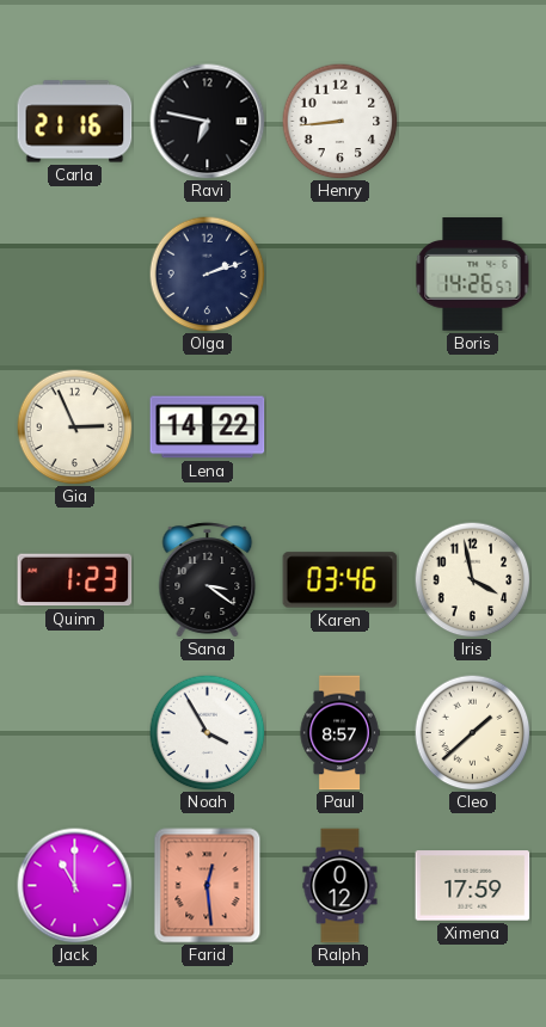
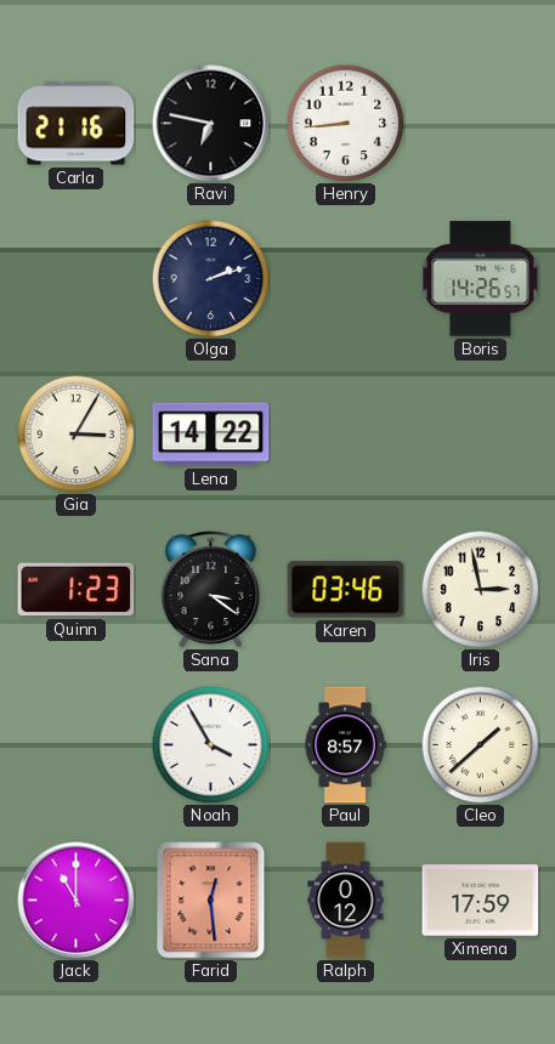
Gia: 2:56 -> 3:05
Iris: 3:58 -> 2:58
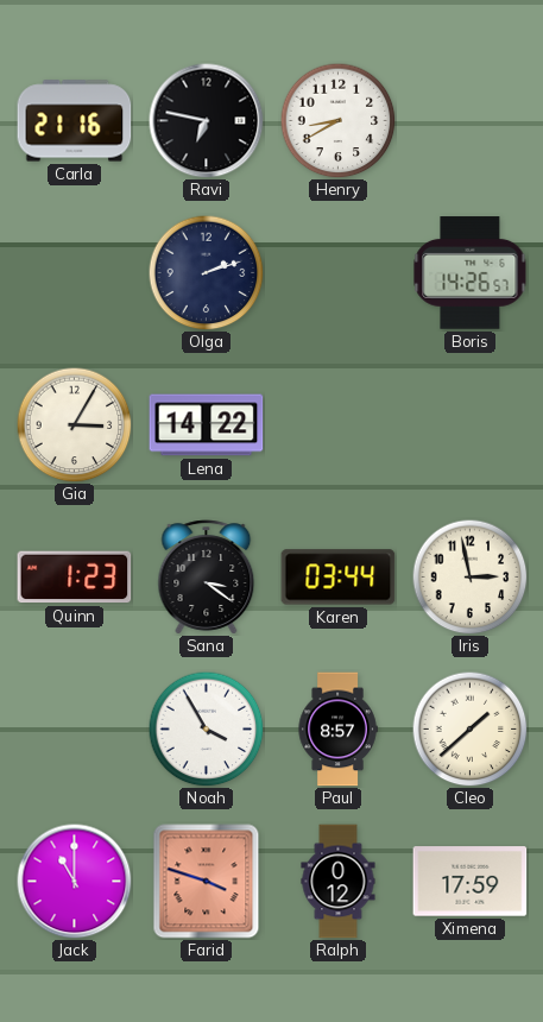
Henry: 8:44 -> 8:40
Karen: 03:46 -> 03:44
Farid: 12:29 -> 3:48
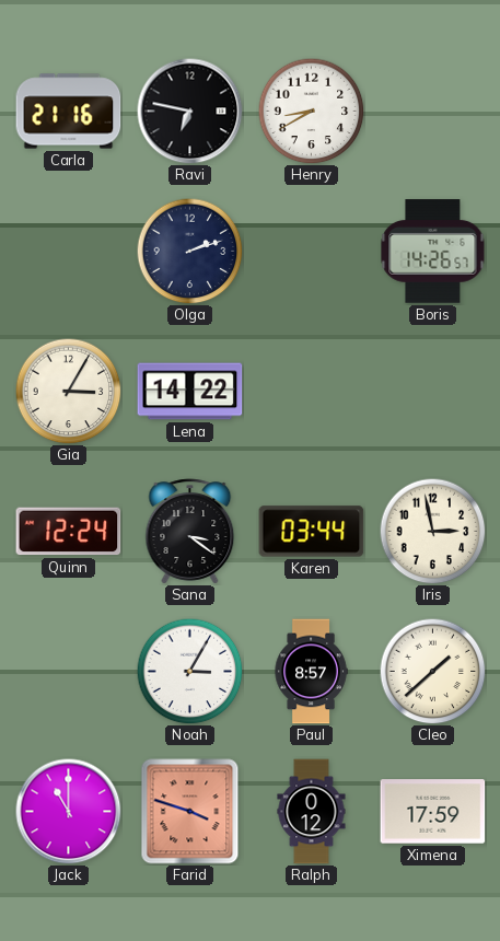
Quinn: 1:23 -> 12:24
Noah: 3:55 -> 3:05
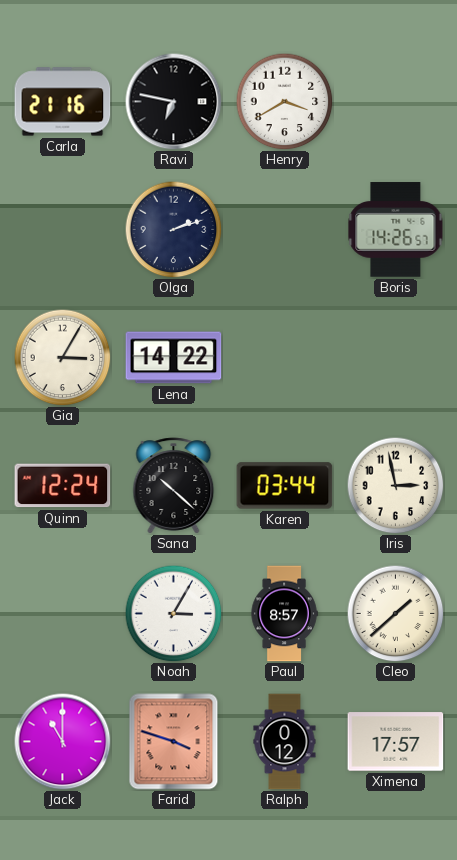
Henry: 8:40 -> 3:40
Sana: 3:21 -> 10:22
Ximena: 17:59 -> 17:57
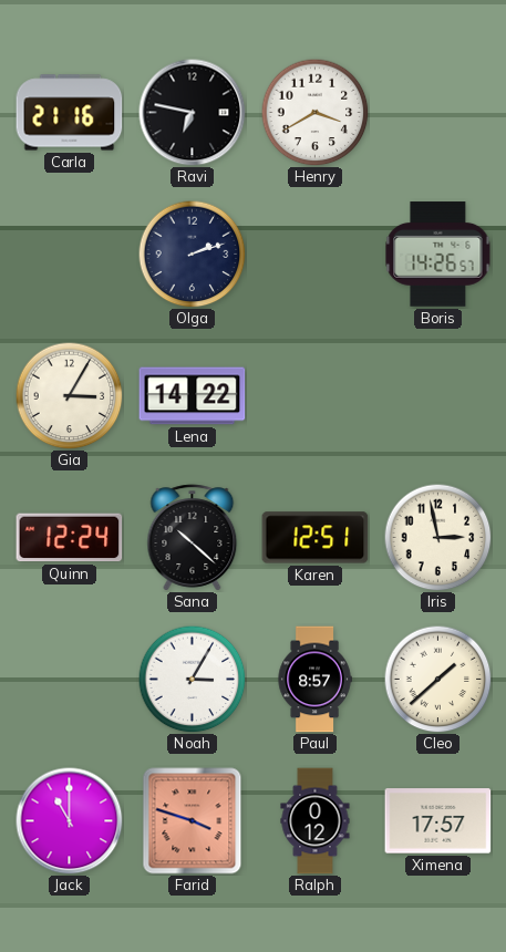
Karen: 03:44 -> 12:51
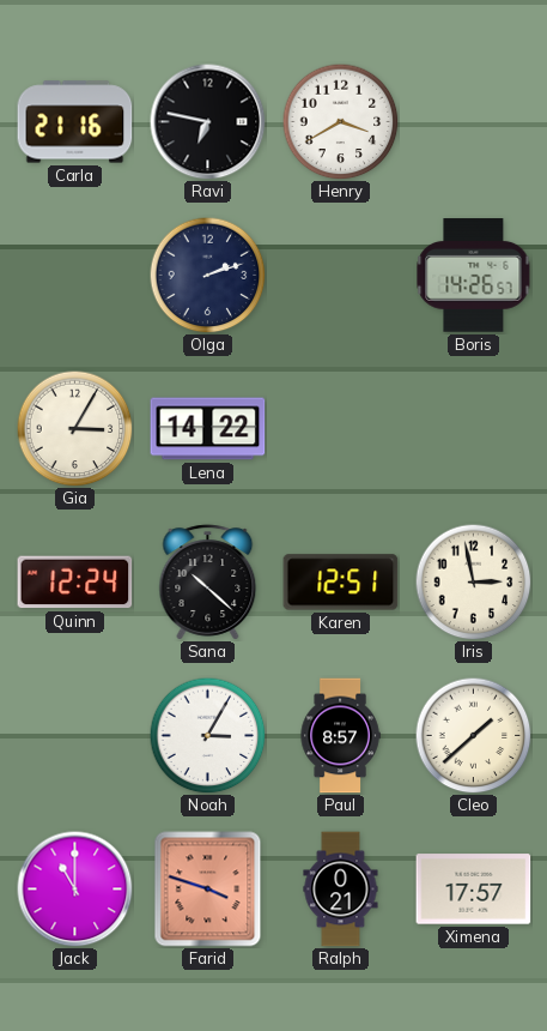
Ralph: 0:12 -> 0:21
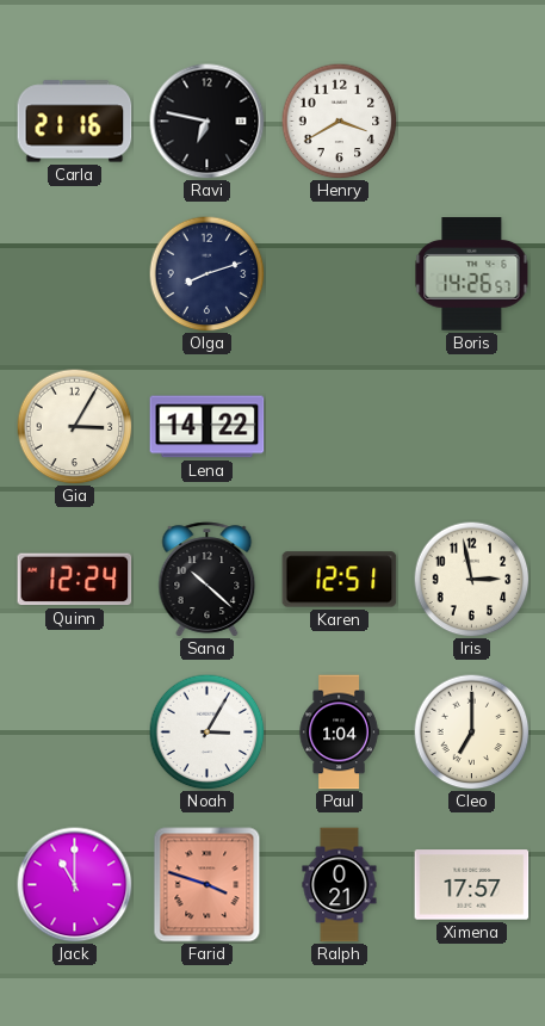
Olga: 2:12 -> 8:12
Paul: 8:57 -> 1:04
Cleo: 1:38 -> 7:00
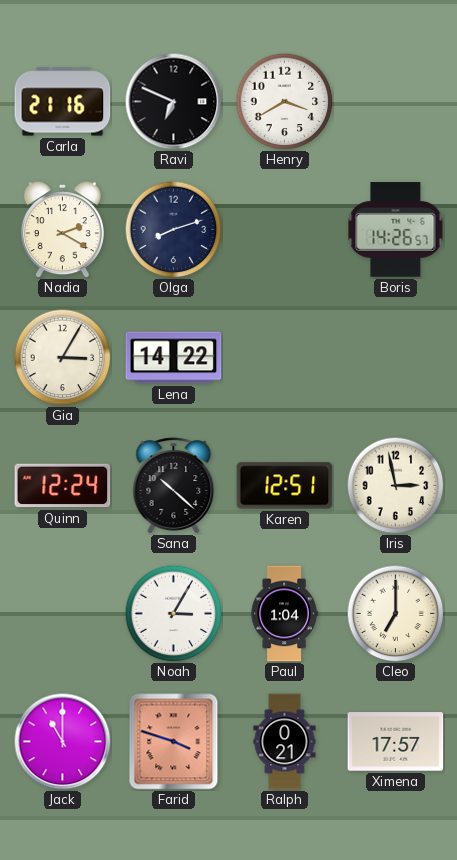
Ravi: 6:47 -> 6:49
Nadia: none -> 2:20
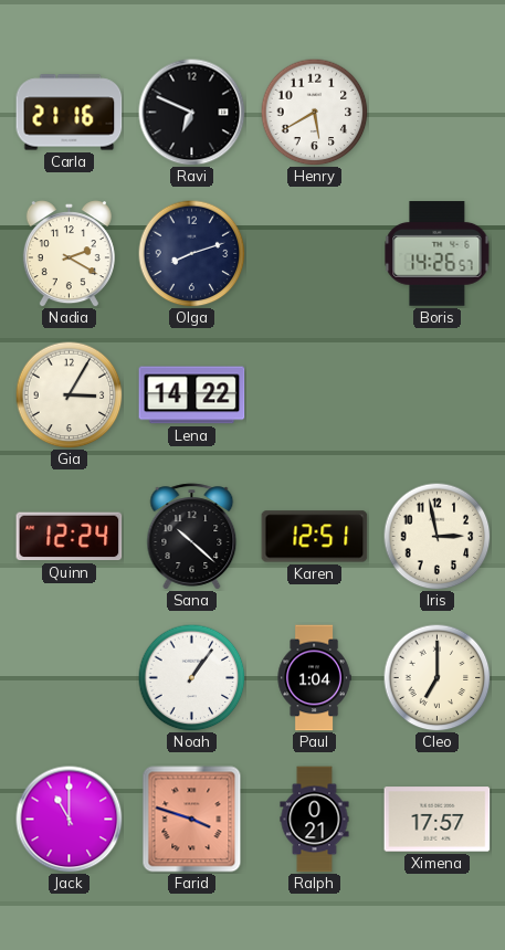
Henry: 3:40 -> 5:40
Noah: 3:05 -> 1:06
